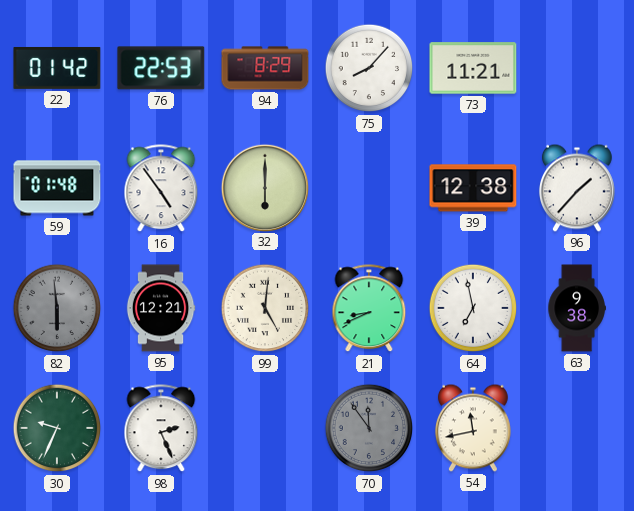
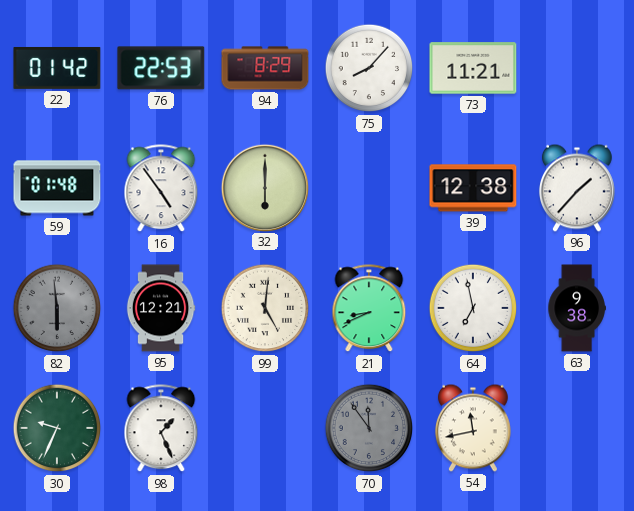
98: 2:26 -> 1:26
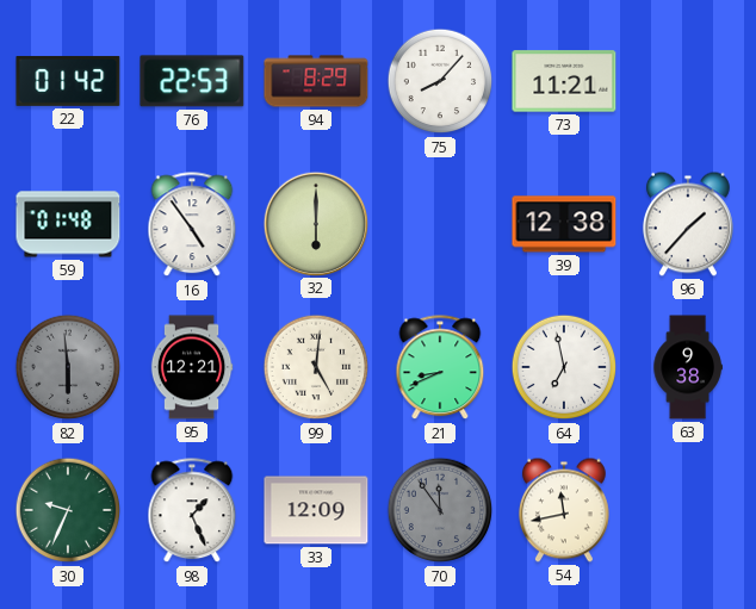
33: none -> 12:09
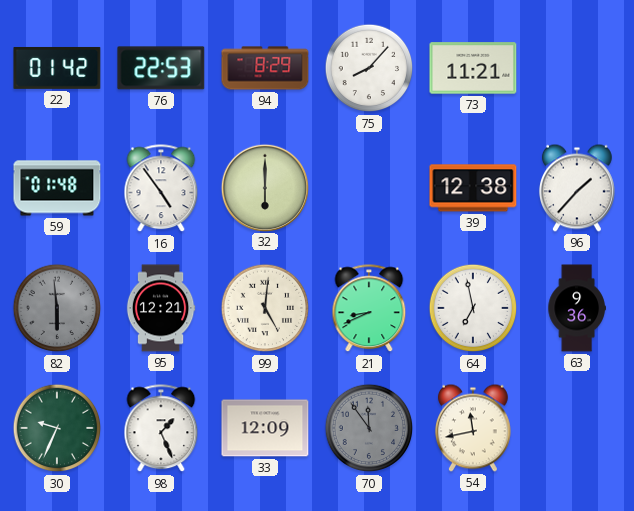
63: 9:38 -> 9:36
